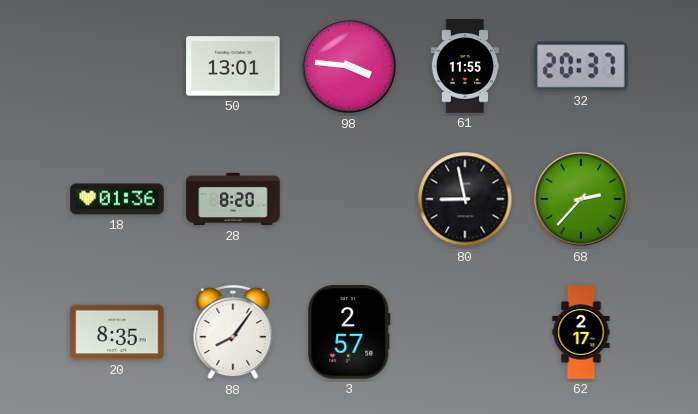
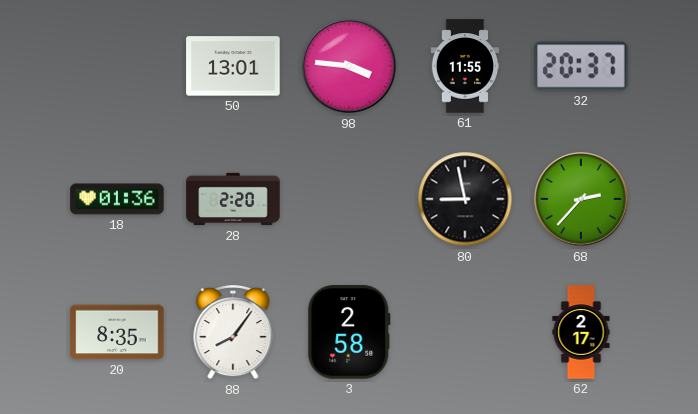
28: 8:20 -> 2:20
3: 2:57 -> 2:58
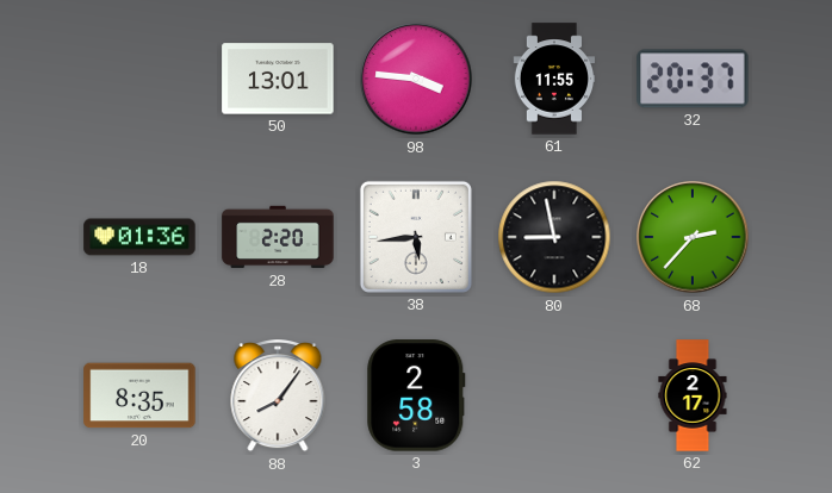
38: none -> 5:44
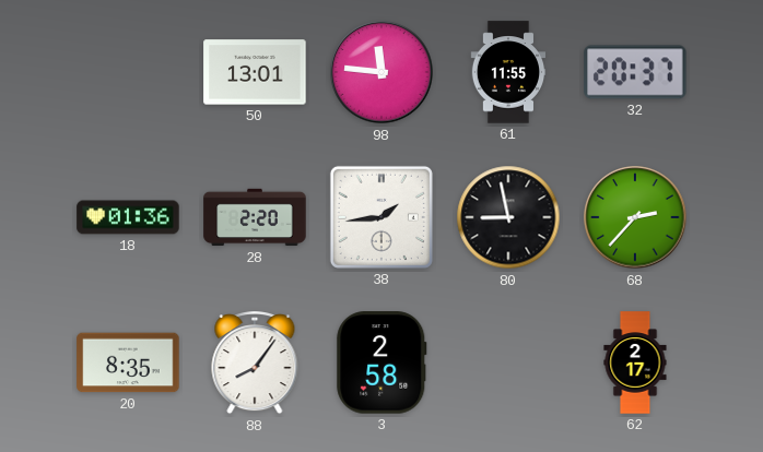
98: 3:46 -> 11:46
38: 5:44 -> 1:44
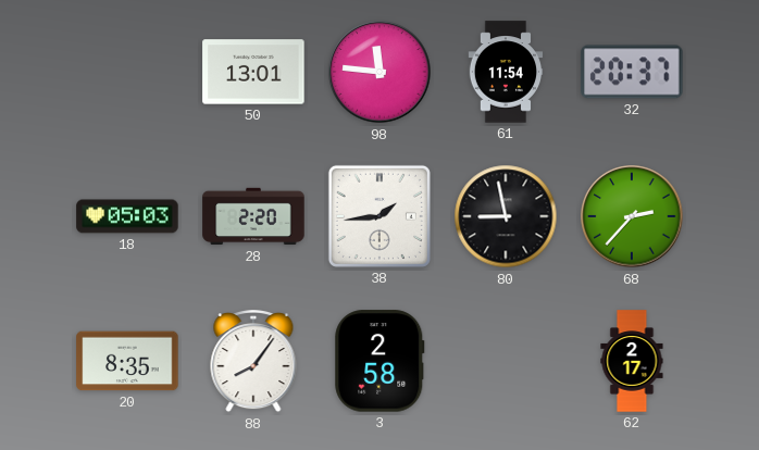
61: 11:55 -> 11:54
18: 01:36 -> 05:03
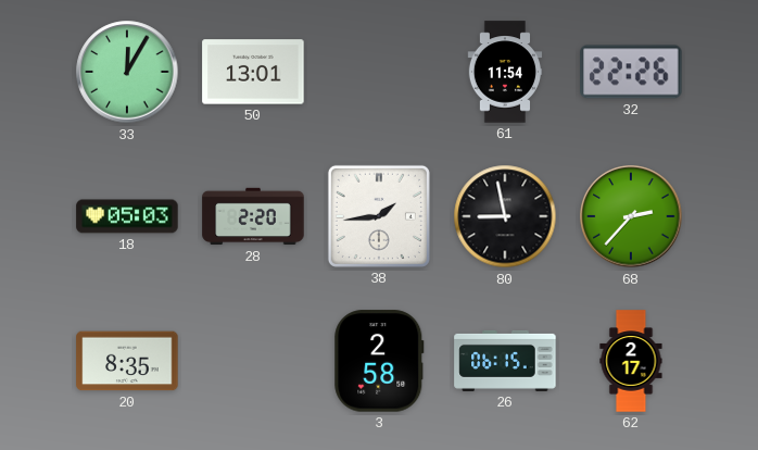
33: none -> 12:05
98: 11:46 -> none
32: 20:37 -> 22:26
88: 8:06 -> none
26: none -> 06:15
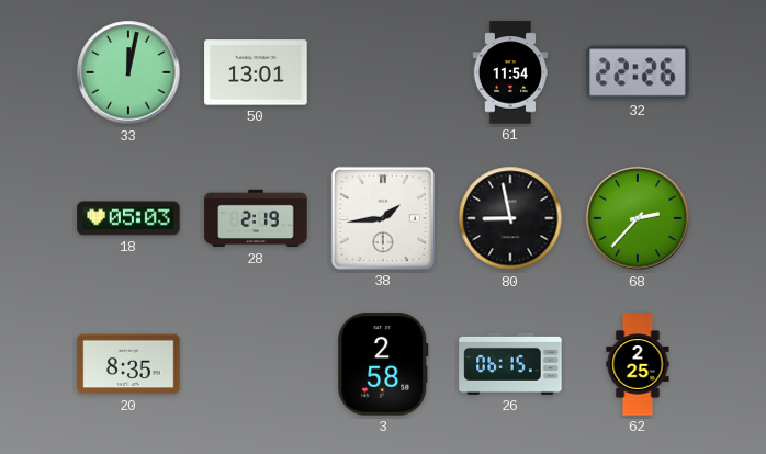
33: 12:05 -> 12:02
28: 2:20 -> 2:19
62: 2:17 -> 2:25
